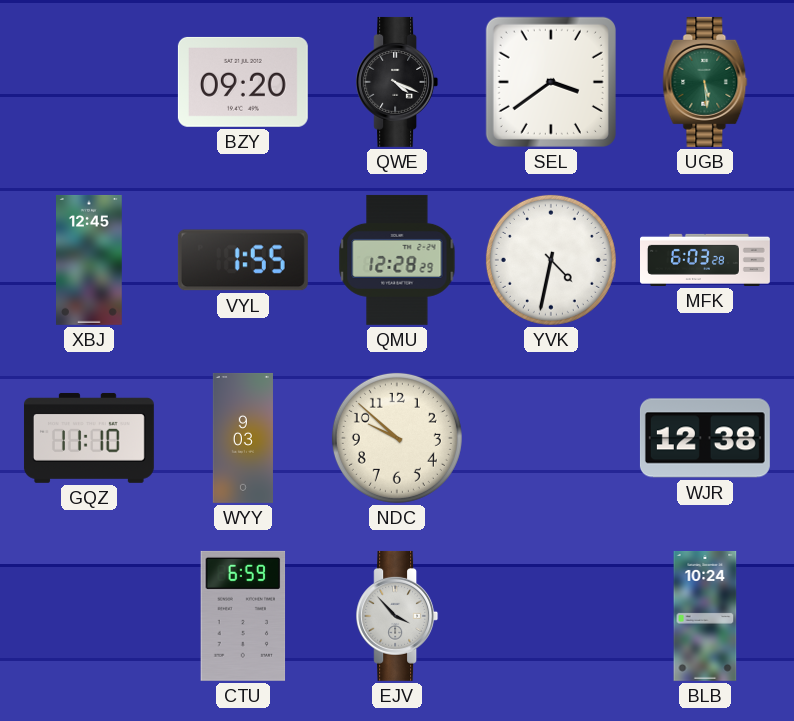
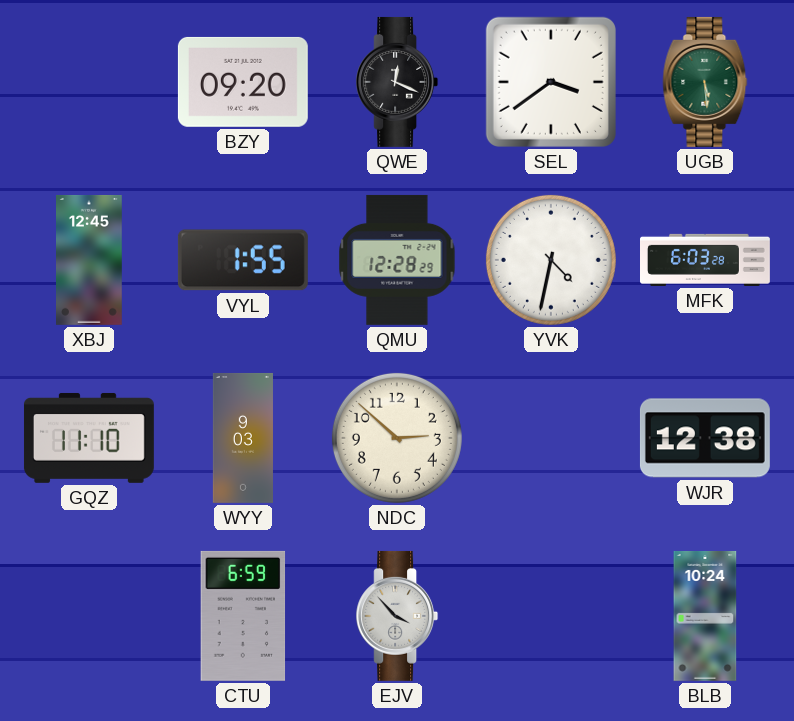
QWE: 4:19 -> 12:19
NDC: 9:52 -> 2:52
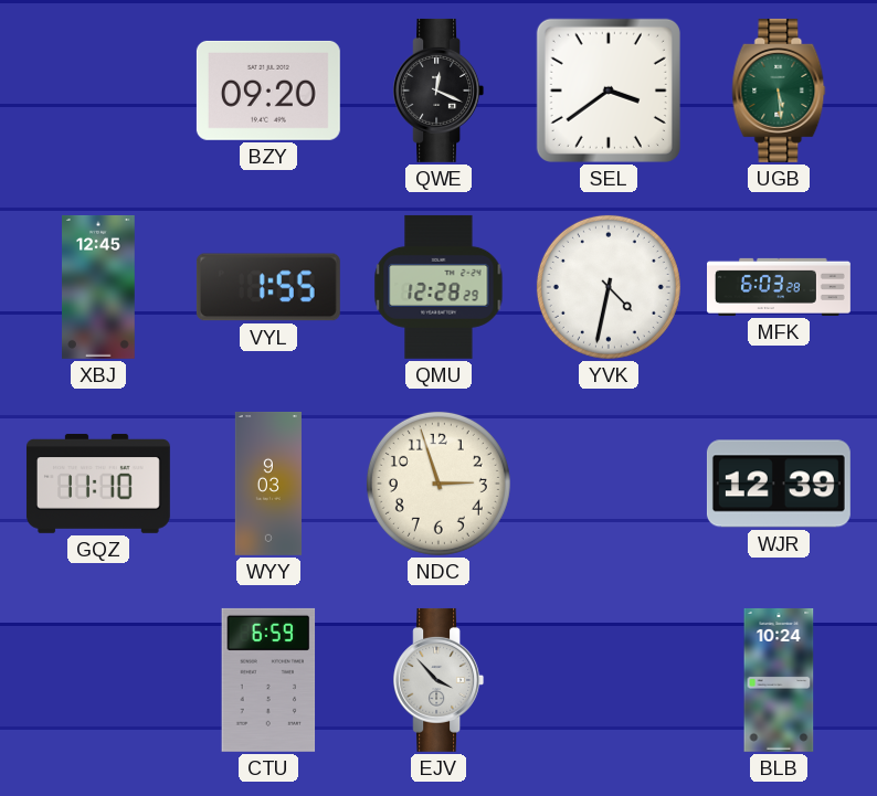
NDC: 2:52 -> 2:57
WJR: 12:38 -> 12:39
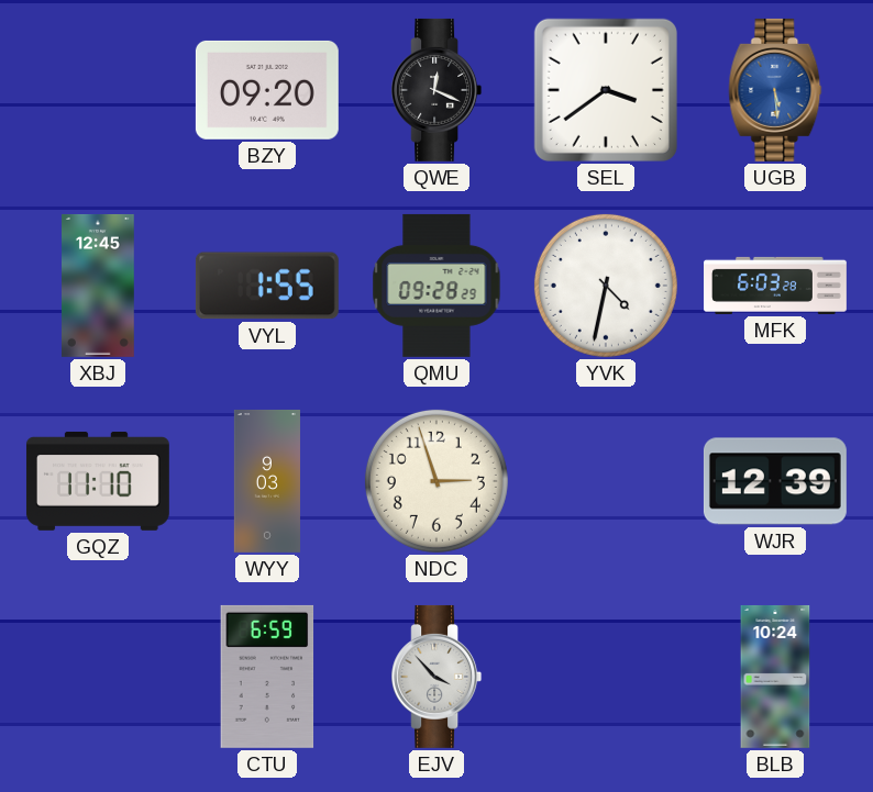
UGB dial: green -> blue
QMU: 12:28 -> 09:28
